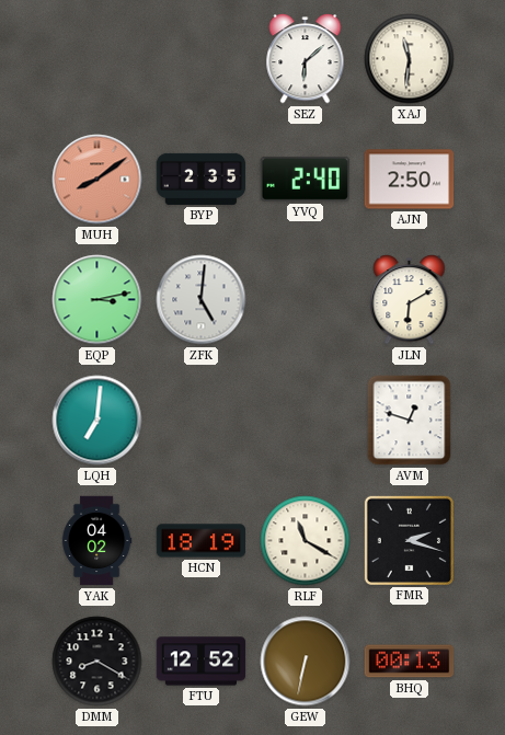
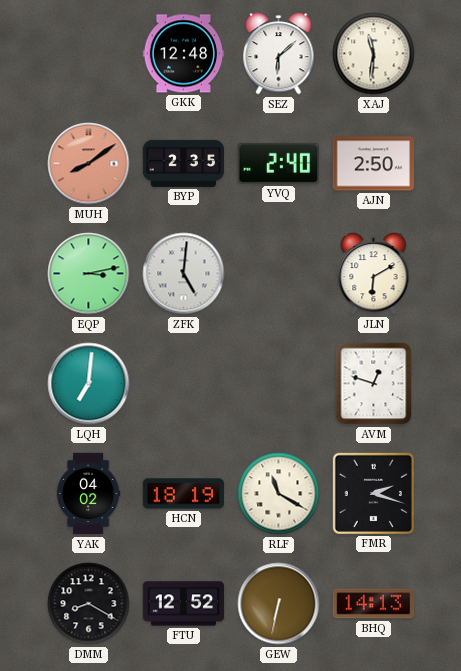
GKK: none -> 12:48
BHQ: 00:13 -> 14:13
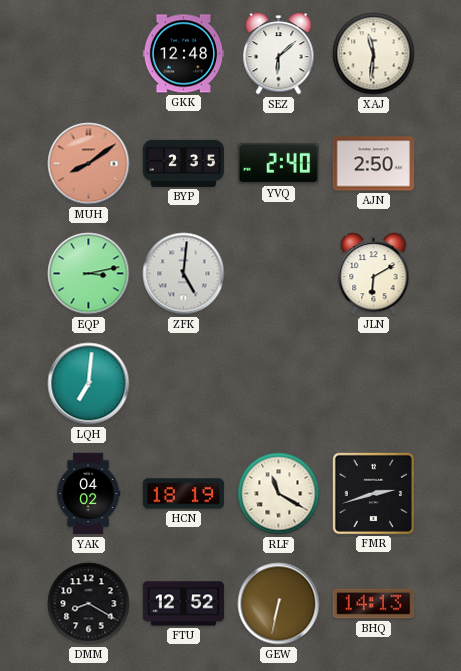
AVM: 12:48 -> none
FMR: 2:18 -> 2:42
